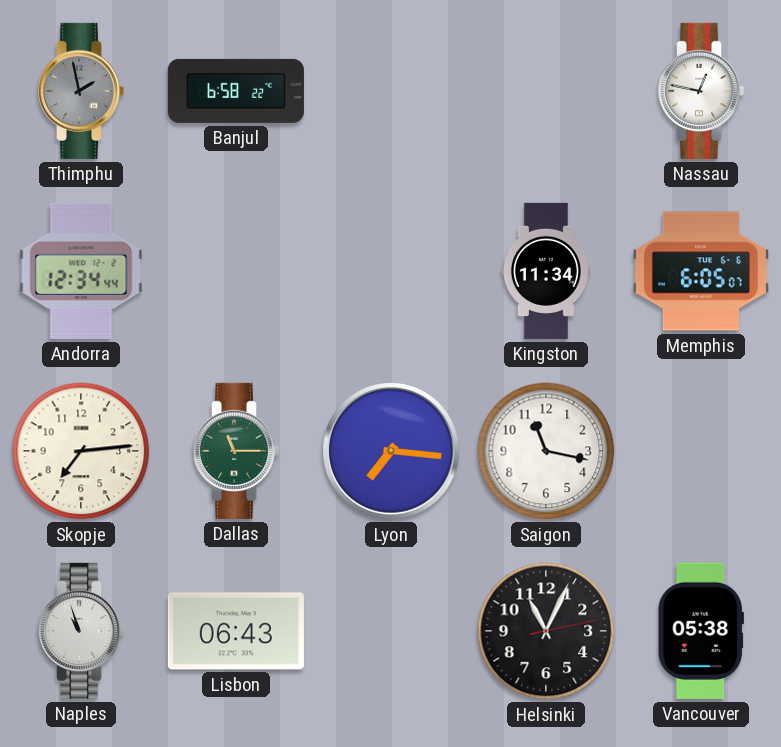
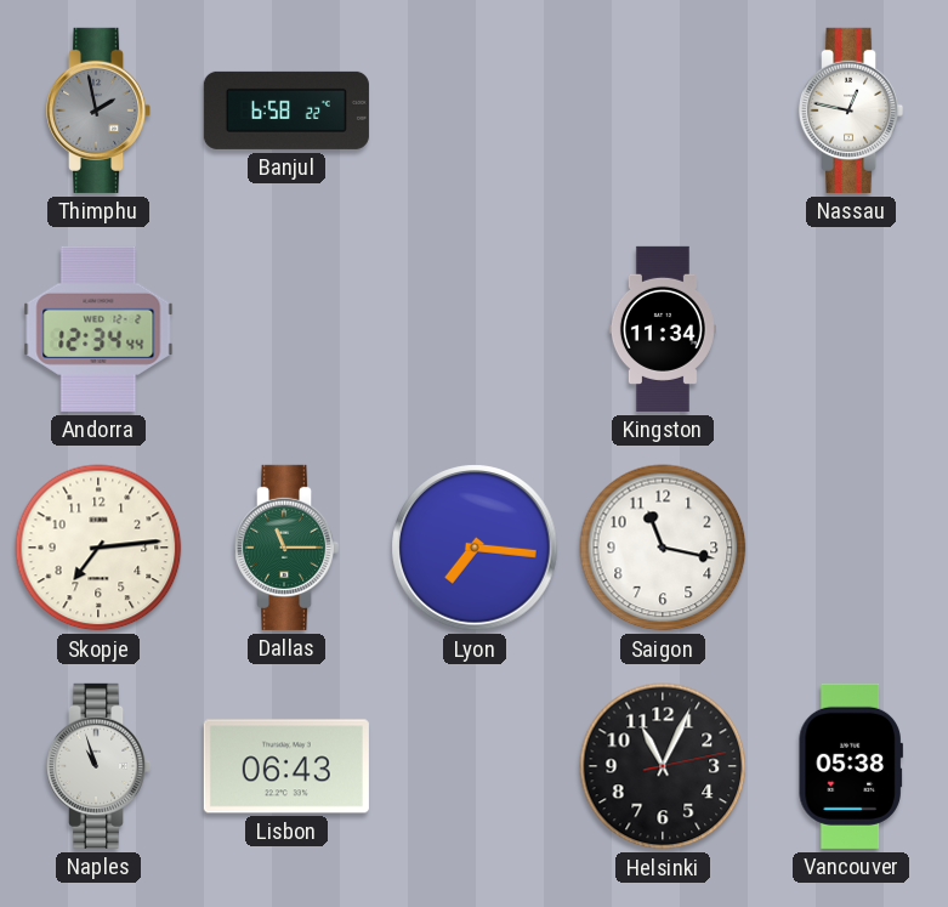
Memphis: 6:05 -> none
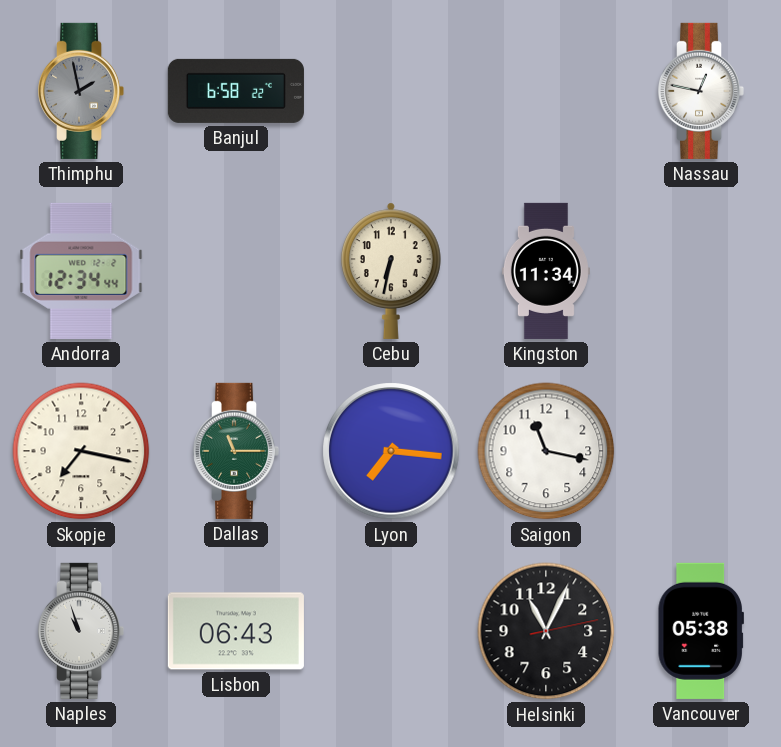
Cebu: none -> 6:32
Skopje: 7:14 -> 7:17
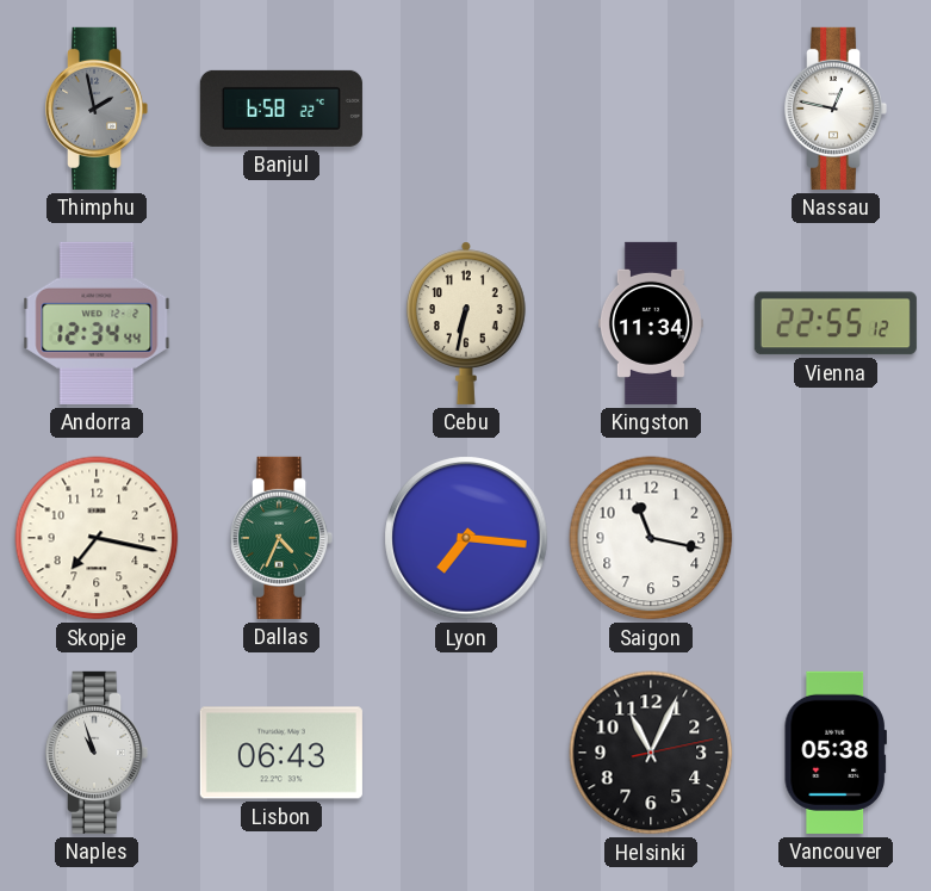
Vienna: none -> 22:55
Dallas: 11:15 -> 4:34
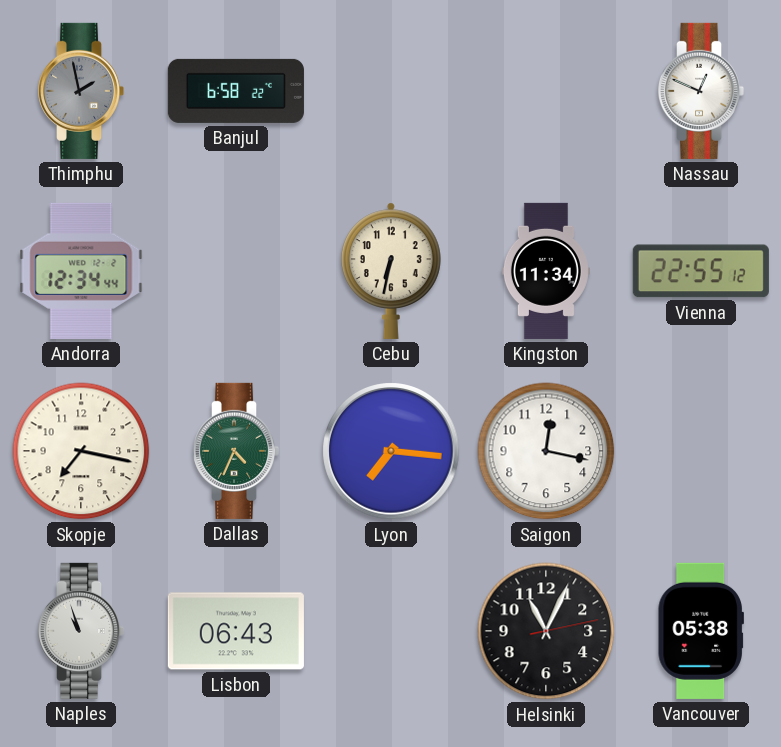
Nassau: 12:47 -> 12:49
Saigon: 11:17 -> 12:17
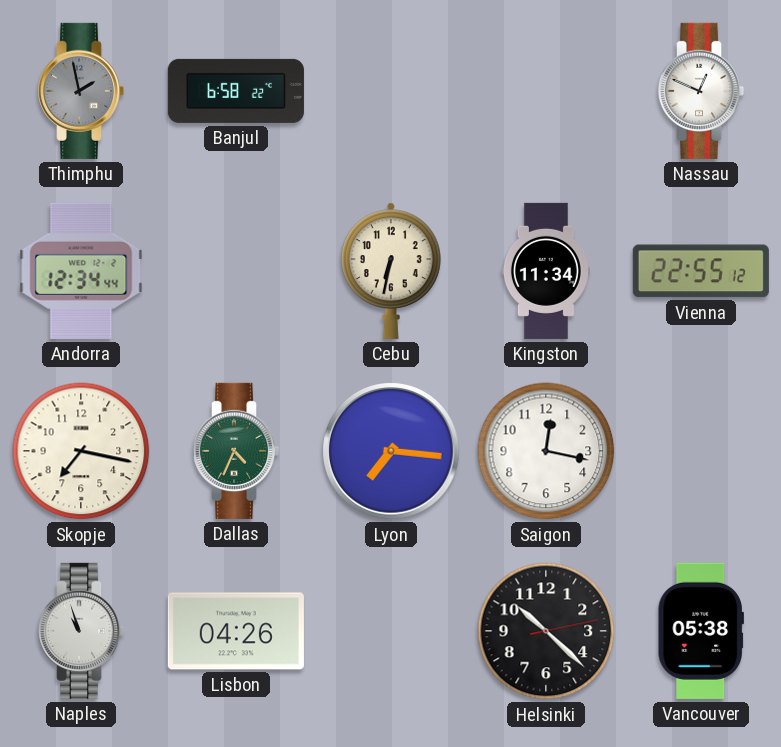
Lisbon: 06:43 -> 04:26
Helsinki: 11:04 -> 10:22
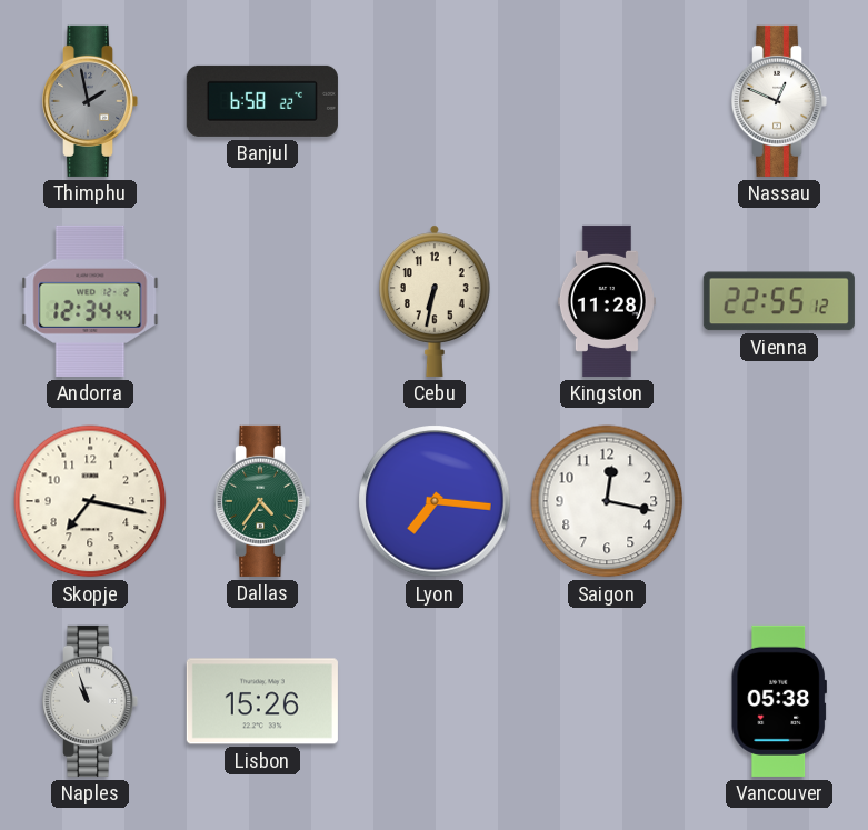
Kingston: 11:34 -> 11:28
Dallas: 4:34 -> 4:36
Lisbon: 04:26 -> 15:26
Helsinki: 10:22 -> none
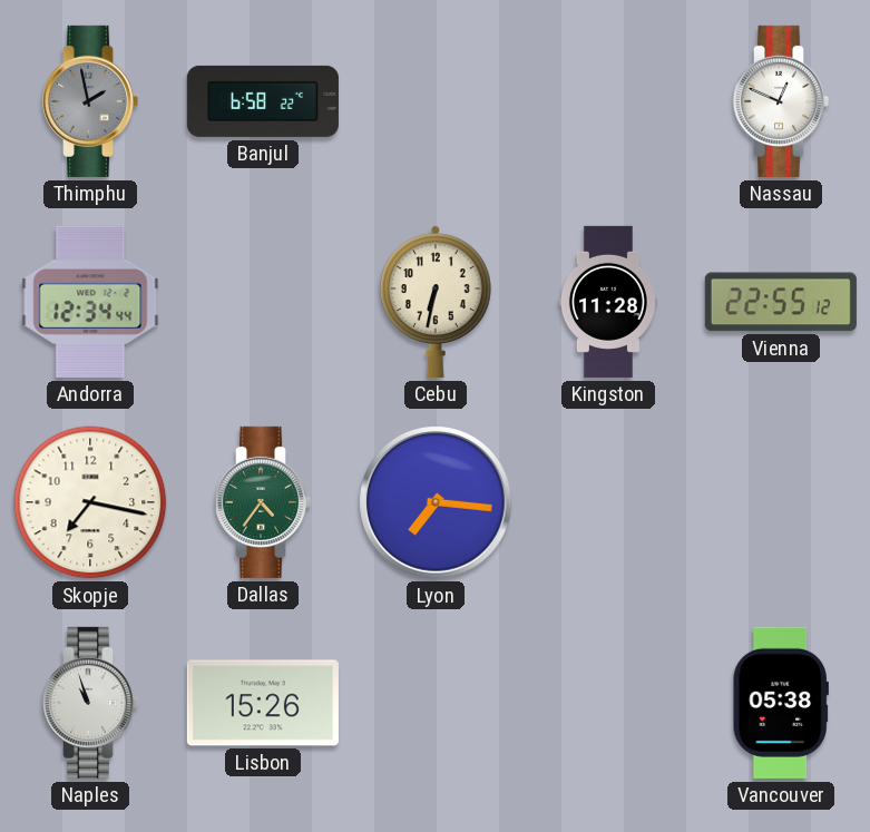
Saigon: 12:17 -> none
